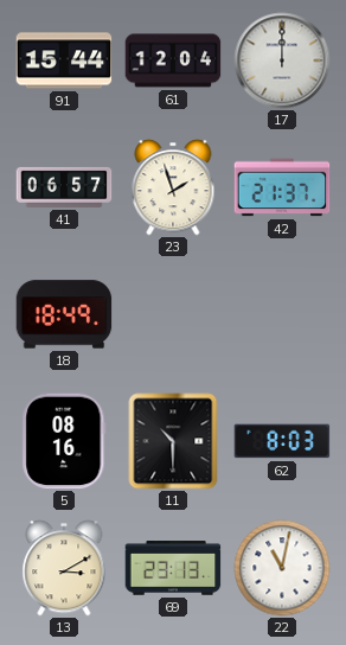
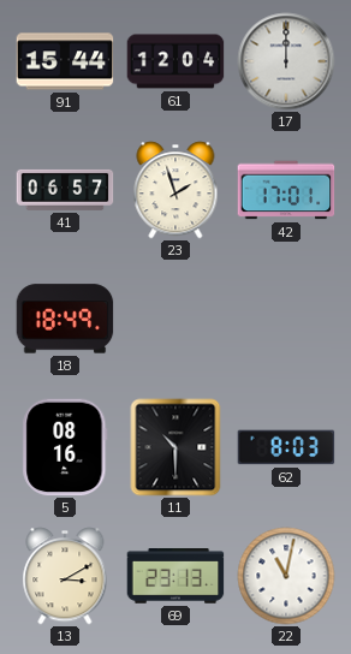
42: 21:37 -> 17:01
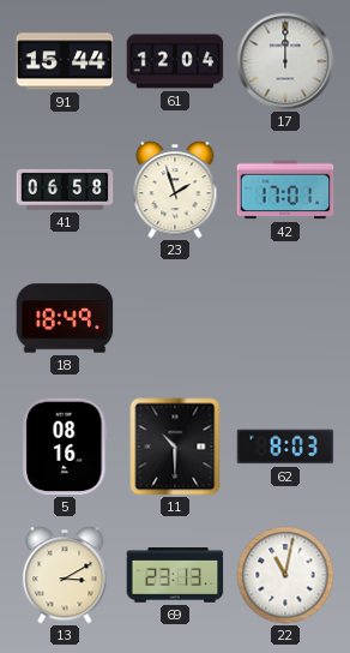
41: 06:57 -> 06:58
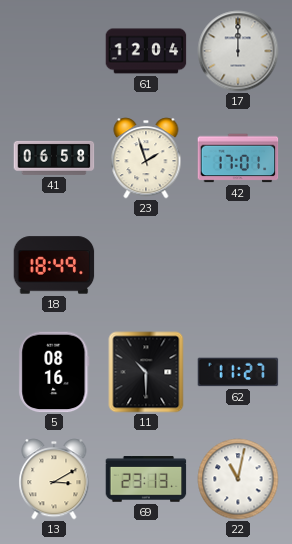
91: 15:44 -> none
62: 8:03 -> 11:27
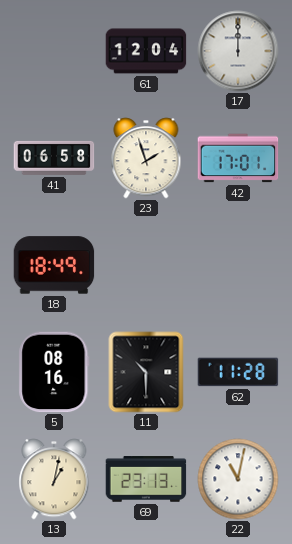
62: 11:27 -> 11:28
13: 3:10 -> 1:02
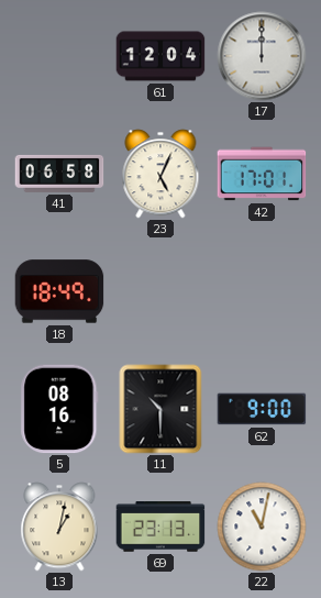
23: 1:57 -> 5:04
62: 11:28 -> 9:00
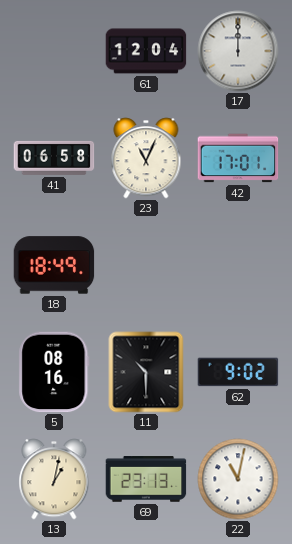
23: 5:04 -> 11:04
62: 9:00 -> 9:02
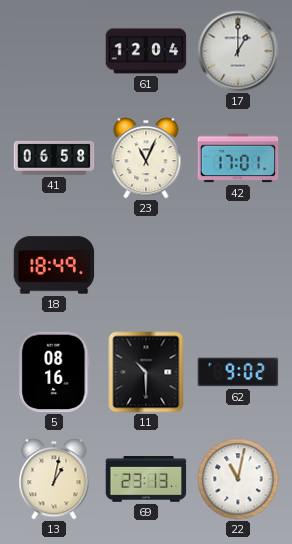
17: 12:00 -> 1:00
